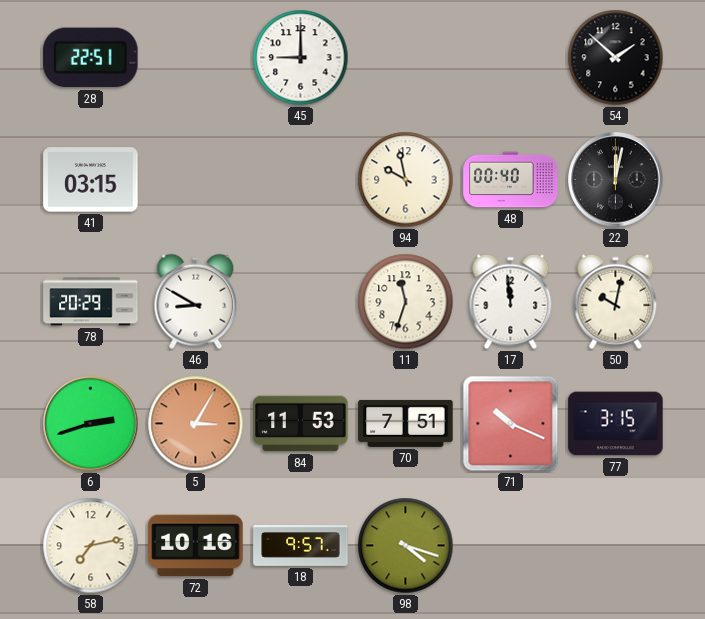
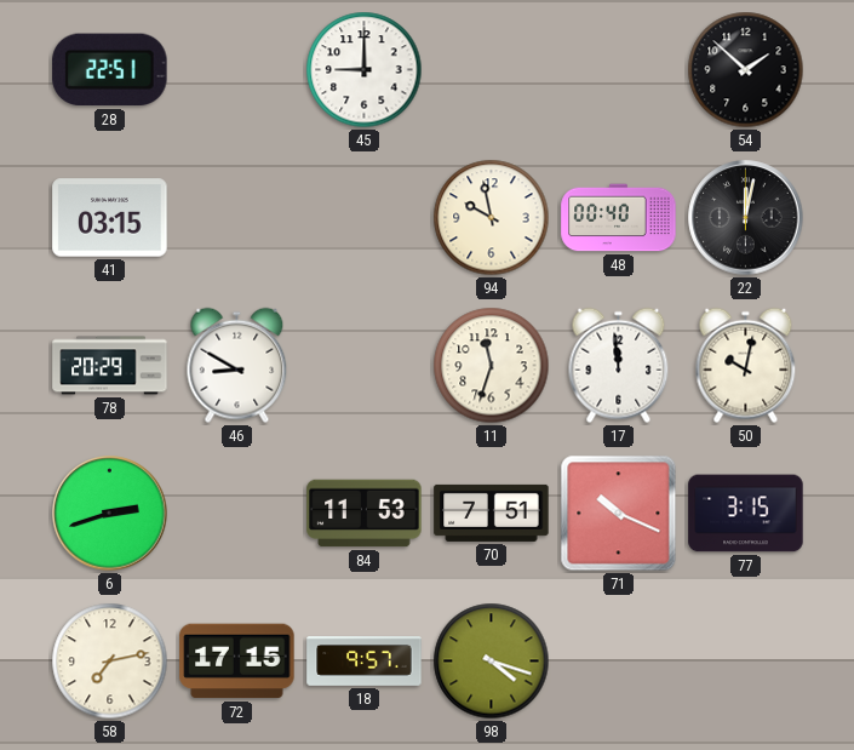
5: 3:05 -> none
72: 10:16 -> 17:15
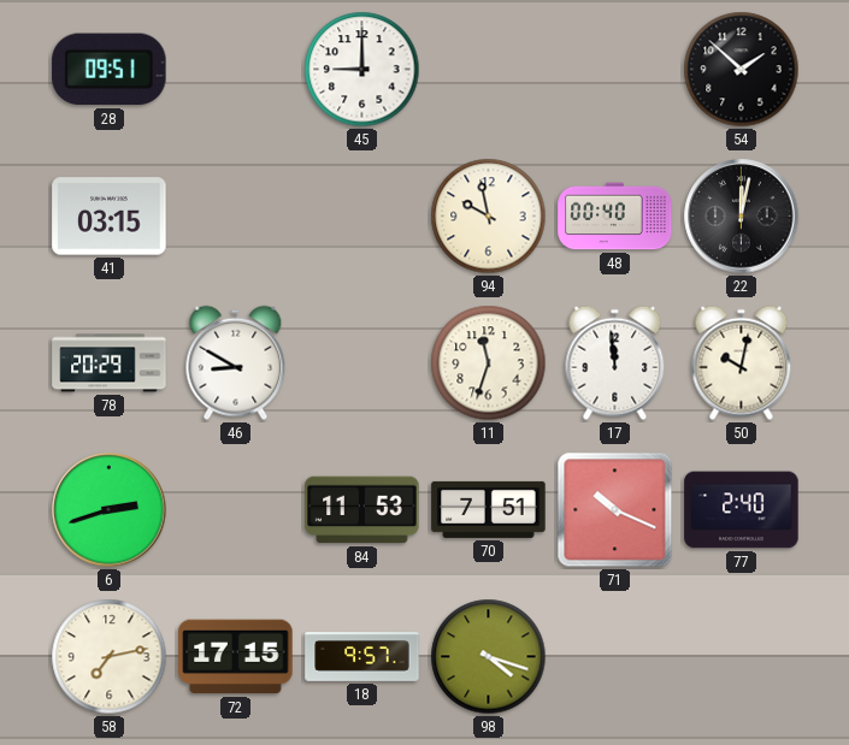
28: 22:51 -> 09:51
77: 3:15 -> 2:40
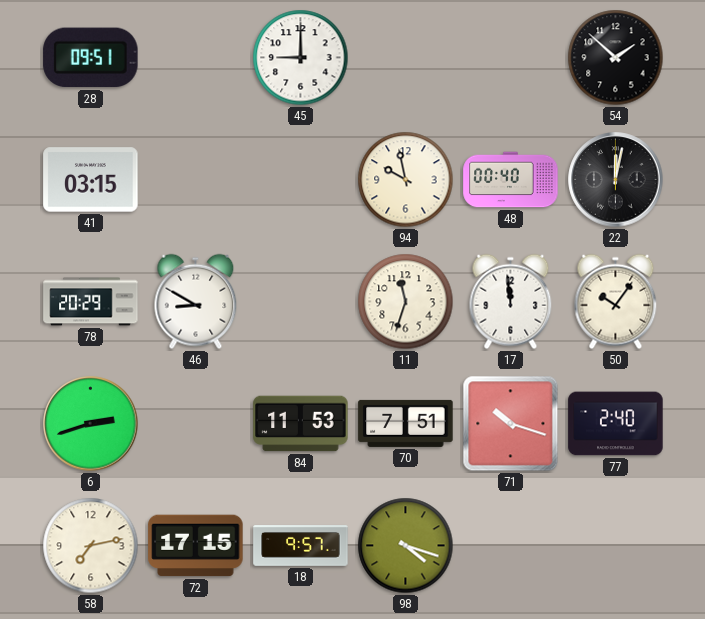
50: 10:02 -> 10:06
71: 10:19 -> 10:18
